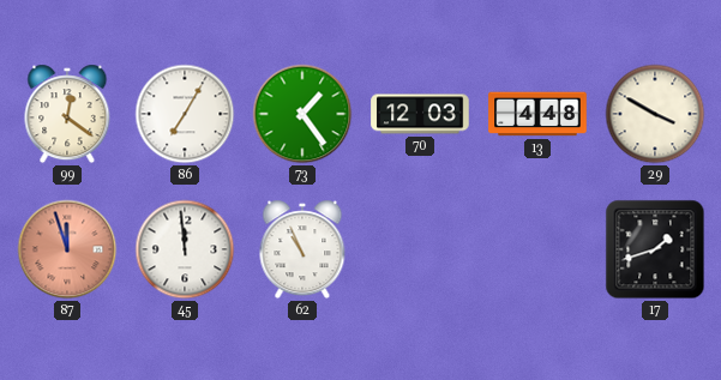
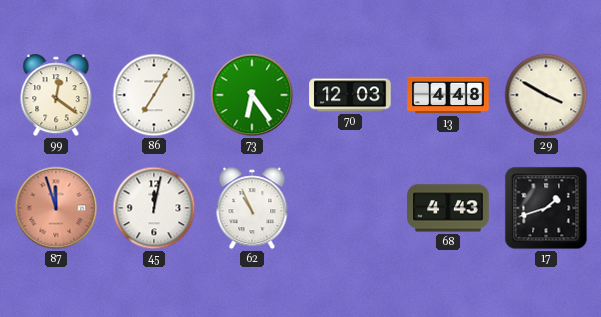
73: 1:24 -> 6:24
45: 11:59 -> 12:02
68: none -> 4:43
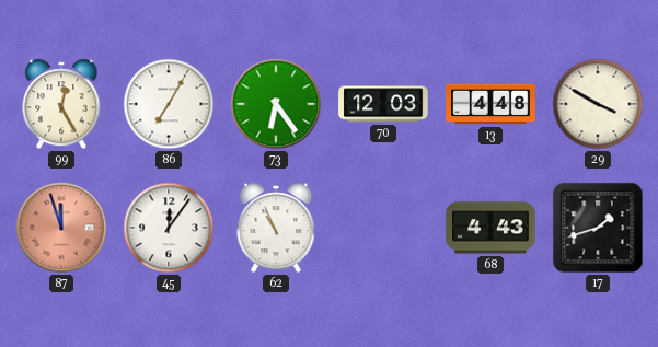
99: 12:21 -> 12:25
45: 12:02 -> 12:06
